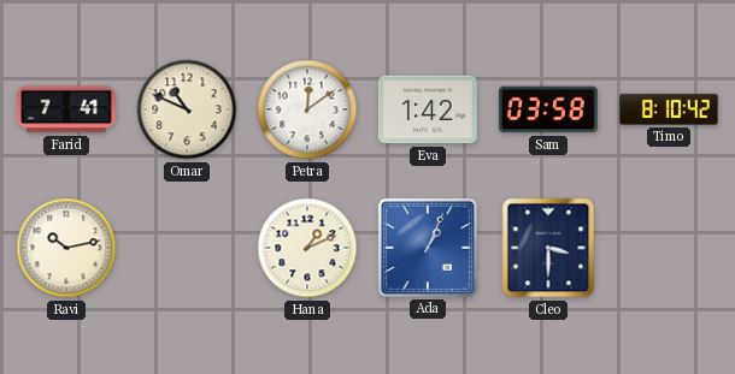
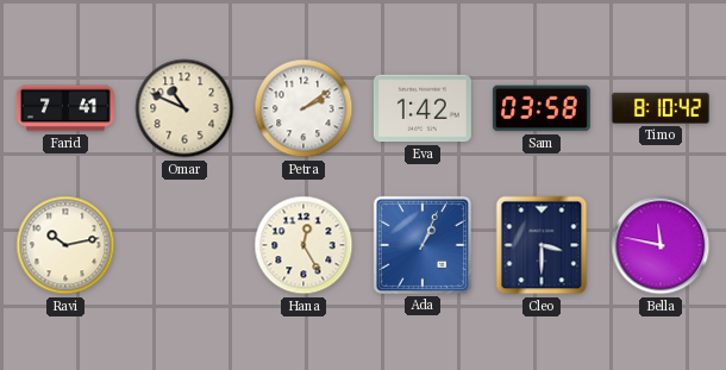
Petra: 12:09 -> 2:09
Hana: 1:11 -> 12:25
Bella: none -> 11:47
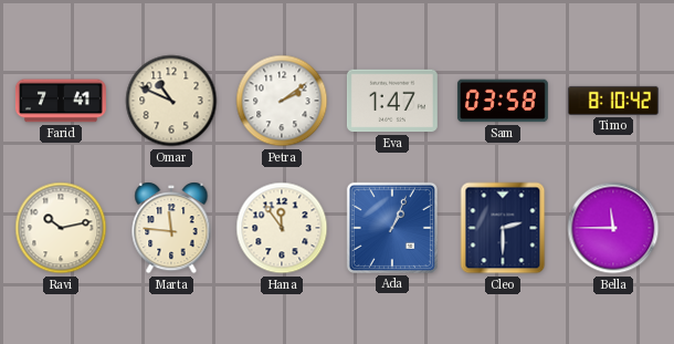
Eva: 1:42 -> 1:47
Marta: none -> 11:46
Hana: 12:25 -> 11:54
Cleo: 3:30 -> 2:30
Bella: 11:47 -> 11:45
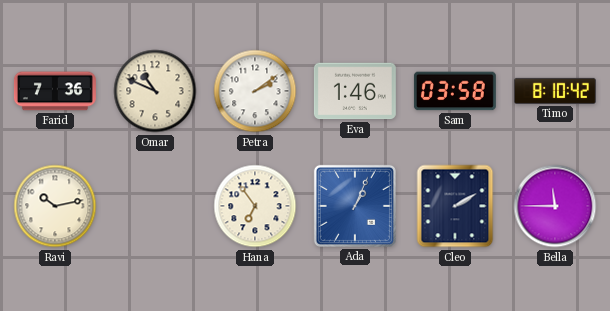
Farid: 7:41 -> 7:36
Eva: 1:47 -> 1:46
Marta: 11:46 -> none
Hana: 11:54 -> 6:54
Cleo: 2:30 -> 2:10
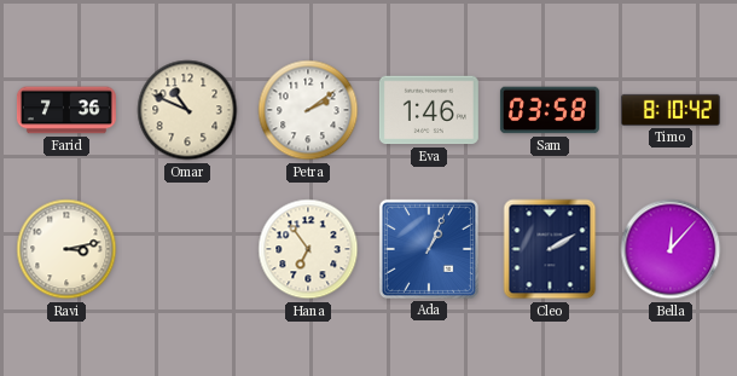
Ravi: 10:13 -> 3:13
Bella: 11:45 -> 12:07
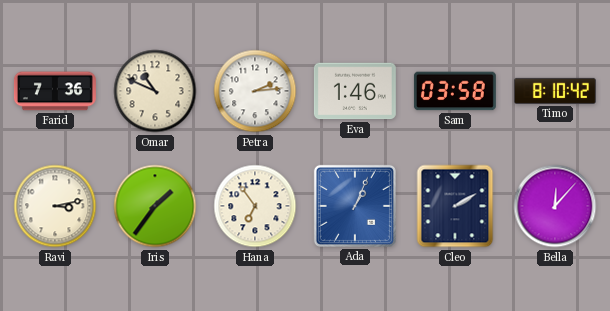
Petra: 2:09 -> 2:14
Iris: none -> 1:36
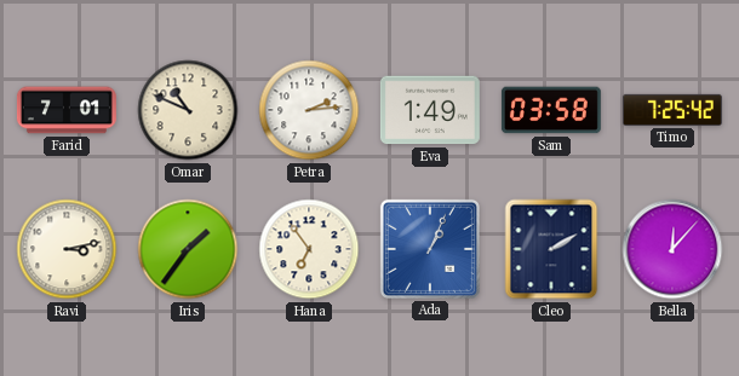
Farid: 7:36 -> 7:01
Eva: 1:46 -> 1:49
Timo: 8:10 -> 7:25
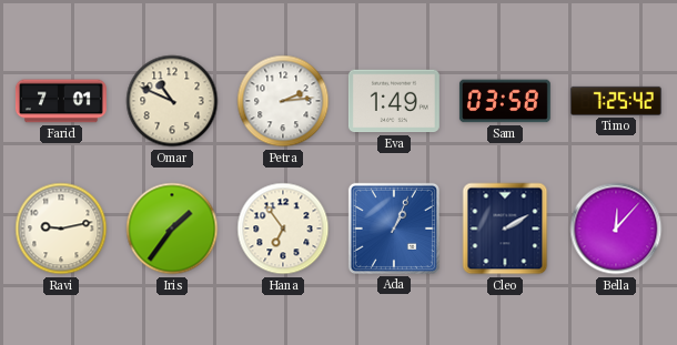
Ravi: 3:13 -> 9:13
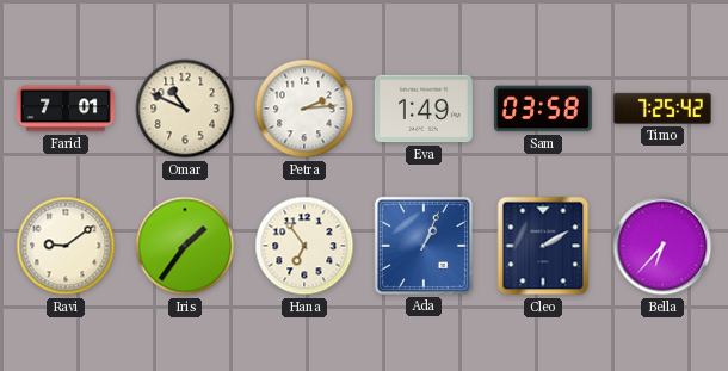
Ravi: 9:13 -> 9:09
Bella: 12:07 -> 6:37
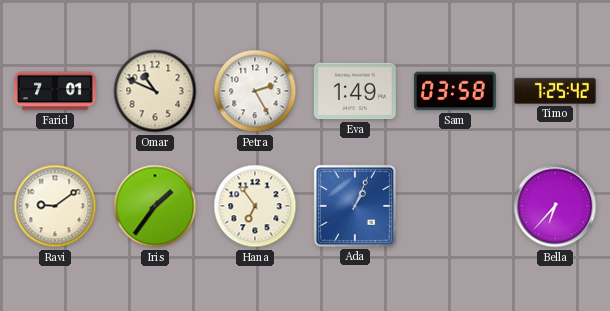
Petra: 2:14 -> 2:25
Cleo: 2:10 -> none
